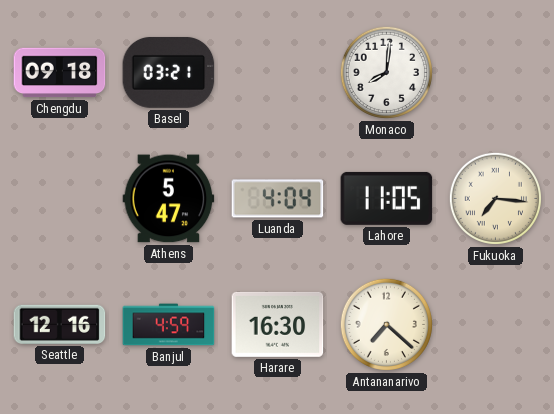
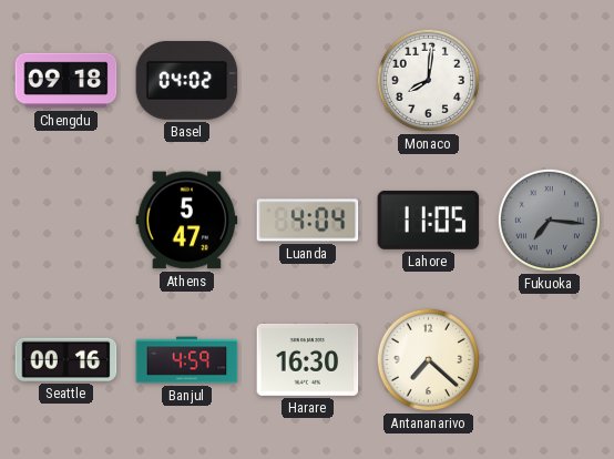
Basel: 03:21 -> 04:02
Fukuoka dial: cream -> grey
Seattle: 12:16 -> 00:16
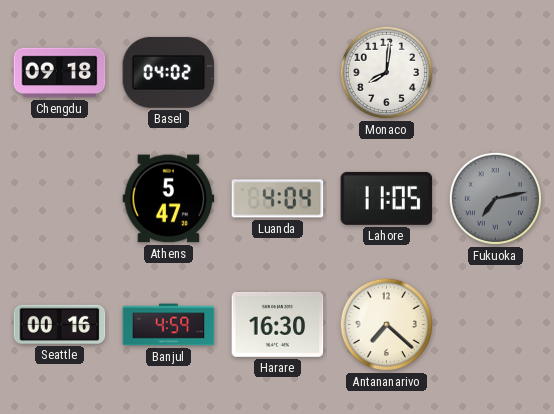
Fukuoka: 7:16 -> 7:13
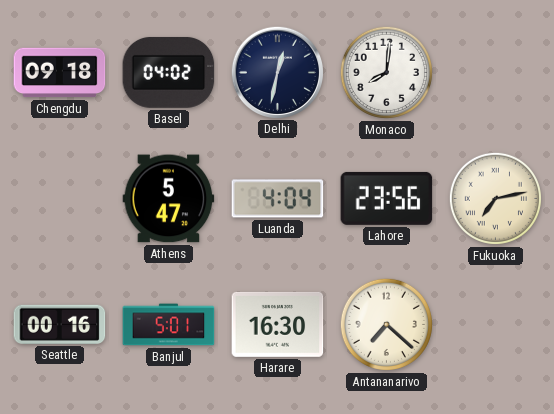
Delhi: none -> 12:32
Lahore: 11:05 -> 23:56
Fukuoka dial: grey -> cream
Banjul: 4:59 -> 5:01
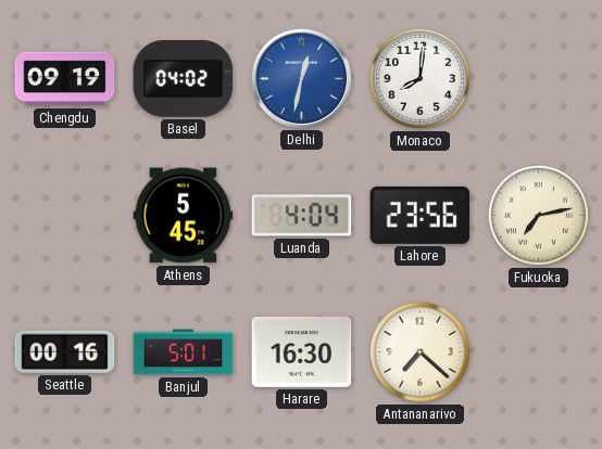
Chengdu: 09:18 -> 09:19
Delhi dial: navy -> blue
Athens: 5:47 -> 5:45
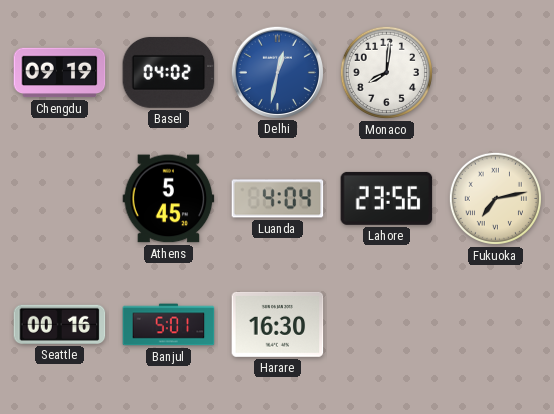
Antananarivo: 7:22 -> none
